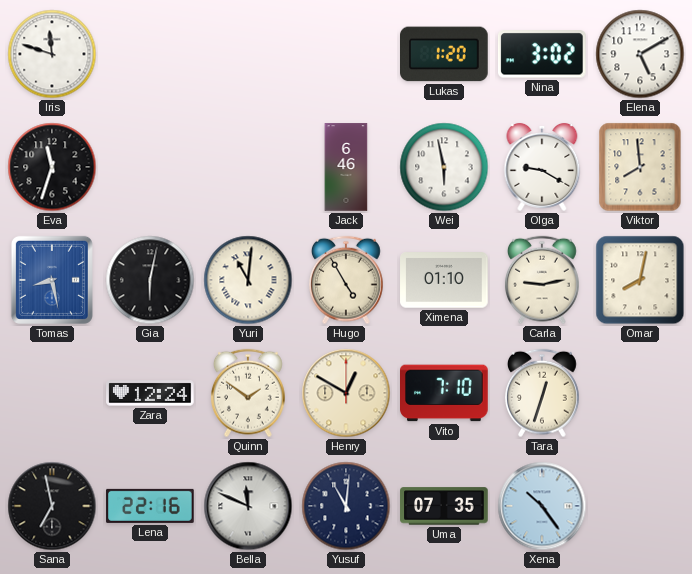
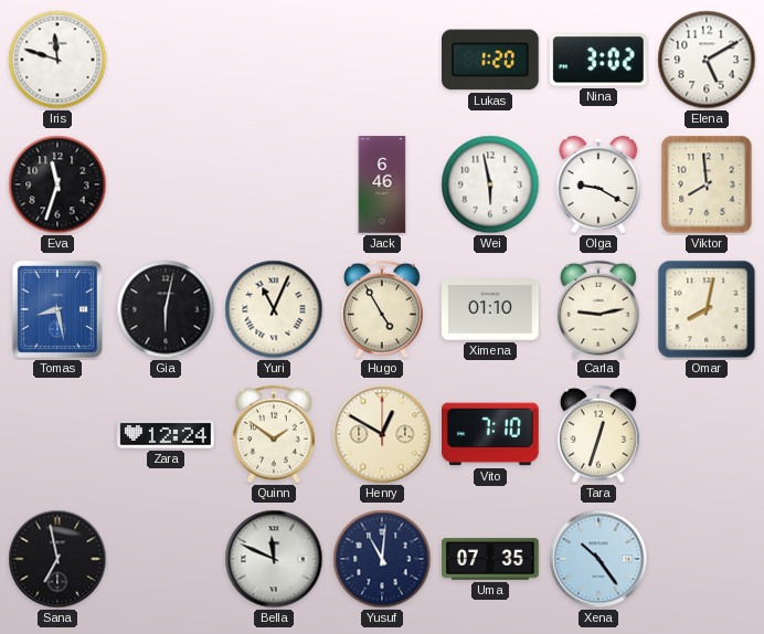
Yuri: 11:01 -> 11:04
Lena: 22:16 -> none
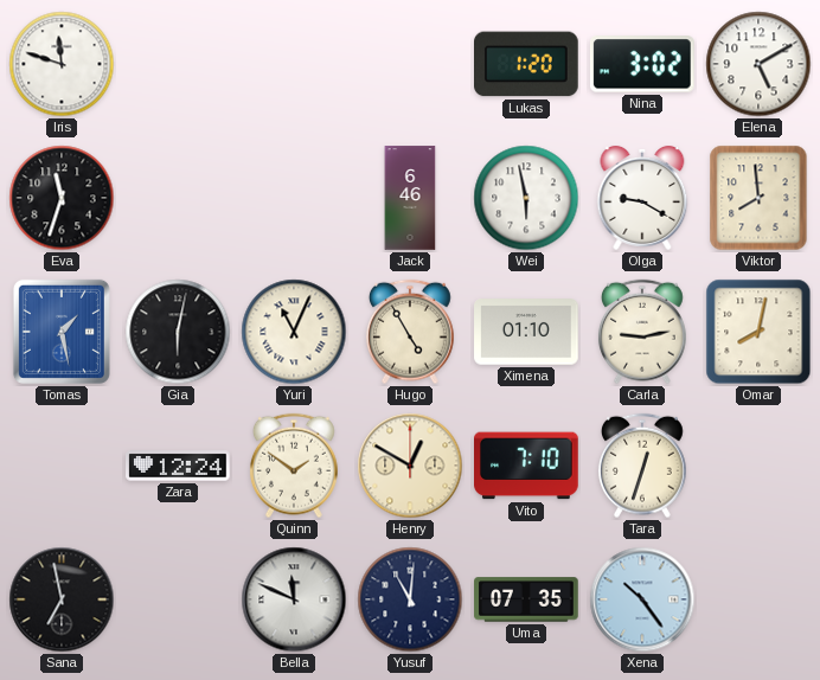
Tomas: 8:28 -> 1:28
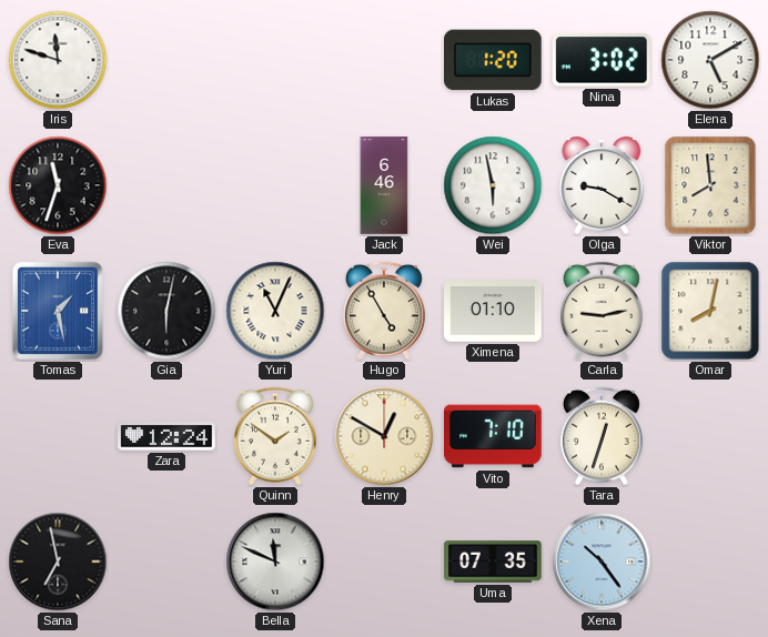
Yusuf: 11:01 -> none
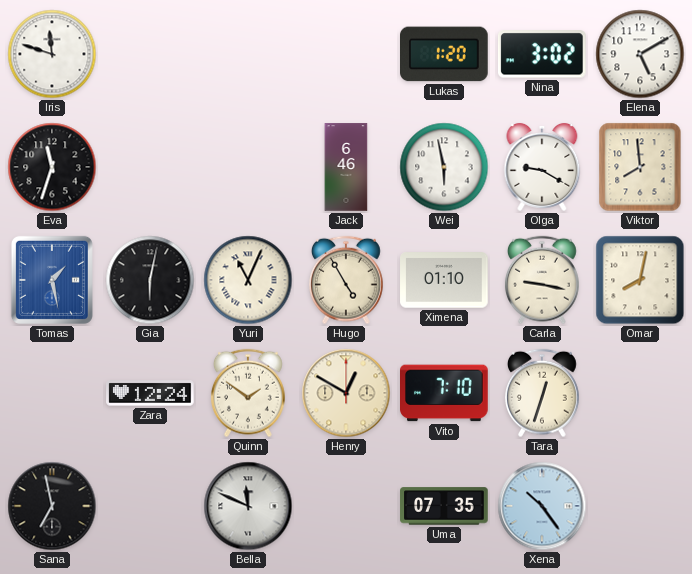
Carla: 9:13 -> 9:17
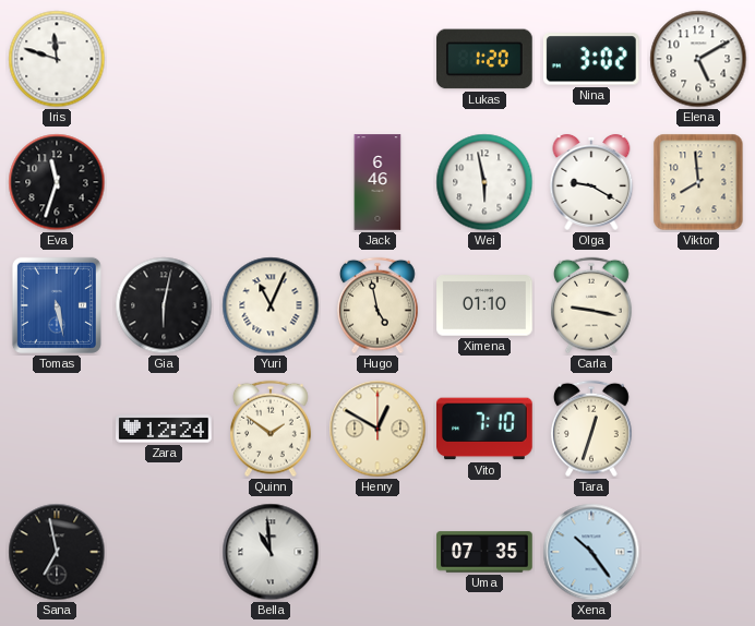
Tomas: 1:28 -> 5:28
Hugo: 4:55 -> 4:58
Omar: 8:02 -> none
Bella: 11:49 -> 10:59
